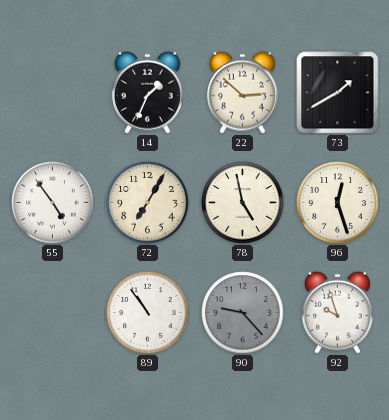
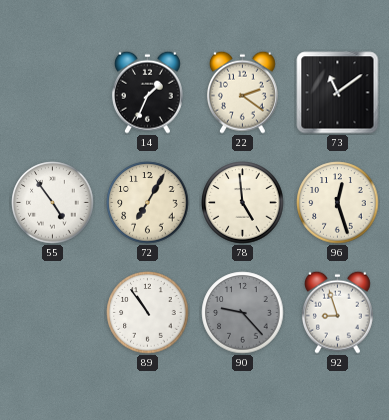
22: 2:52 -> 2:21
73: 1:40 -> 11:09
78: 4:58 -> 4:59
92: 9:57 -> 8:57
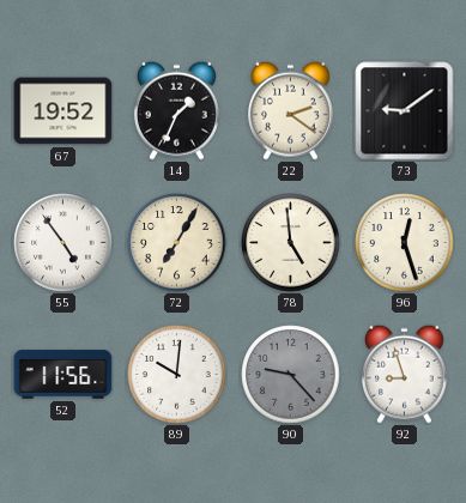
67: none -> 19:52
73: 11:09 -> 9:09
52: none -> 11:56
89: 10:54 -> 10:01
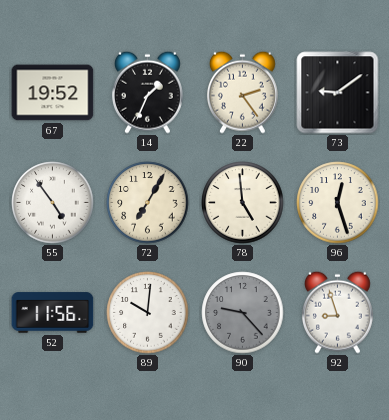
22: 2:21 -> 2:24
